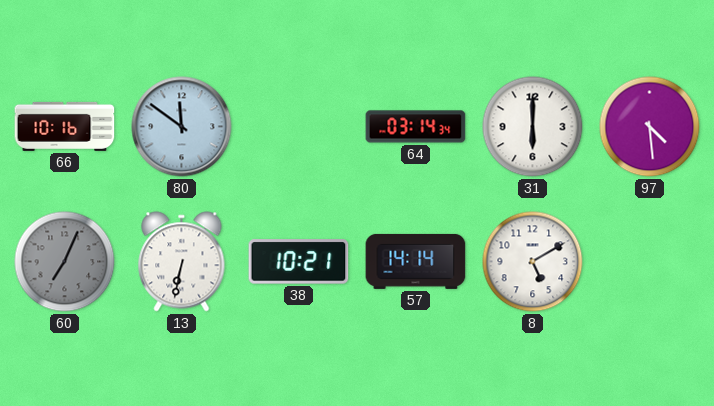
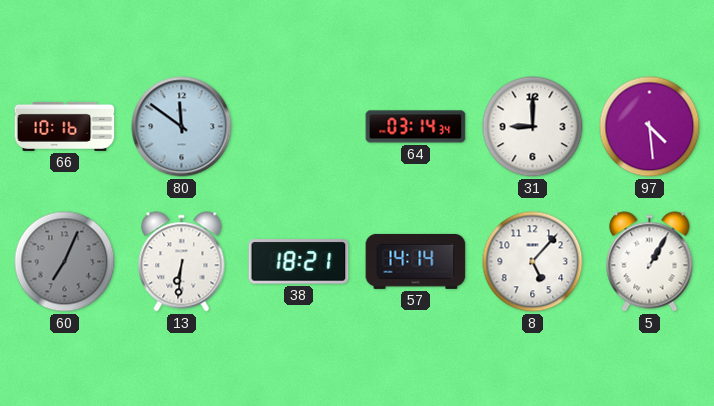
31: 6:00 -> 9:00
13: 6:32 -> 6:31
38: 10:21 -> 18:21
8: 5:10 -> 5:07
5: none -> 1:05
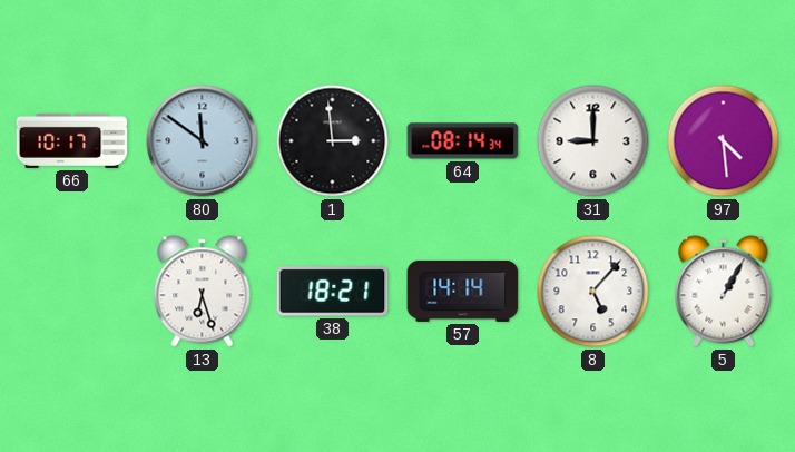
66: 10:16 -> 10:17
1: none -> 2:59
64: 03:14 -> 08:14
60: 7:04 -> none
13: 6:31 -> 6:27
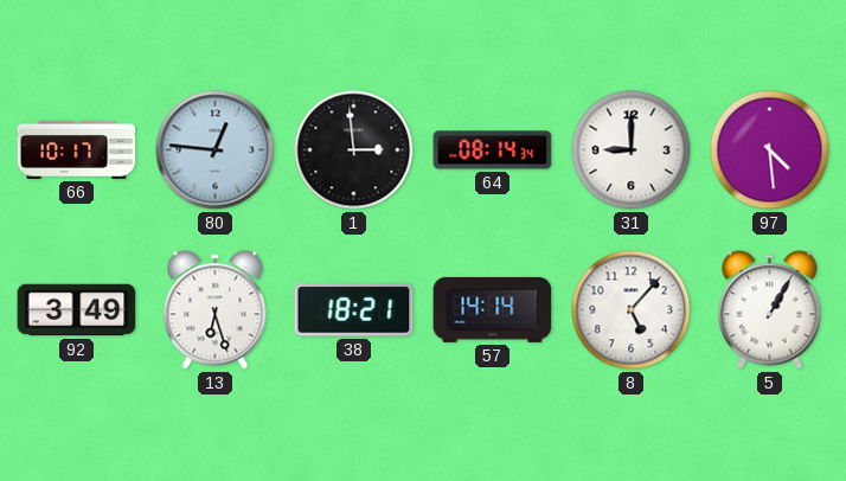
80: 11:51 -> 12:46
92: none -> 3:49
